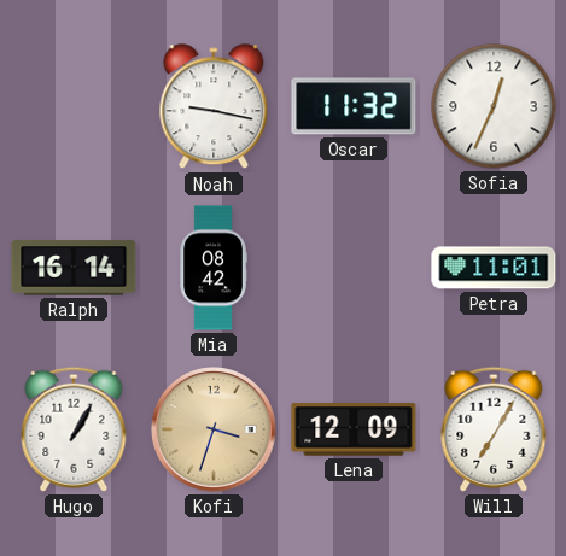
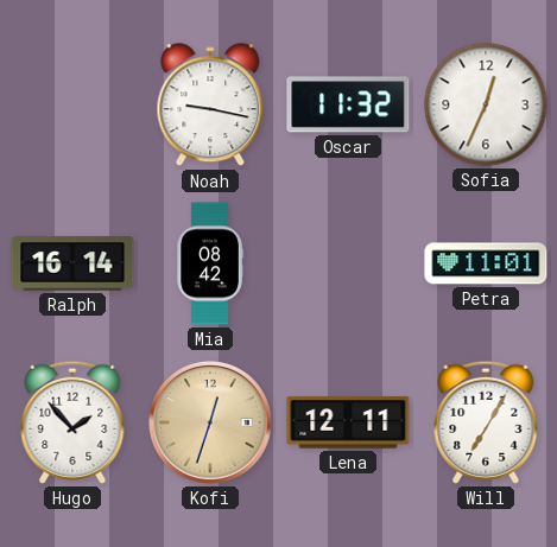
Hugo: 1:05 -> 1:53
Kofi: 3:33 -> 12:33
Lena: 12:09 -> 12:11
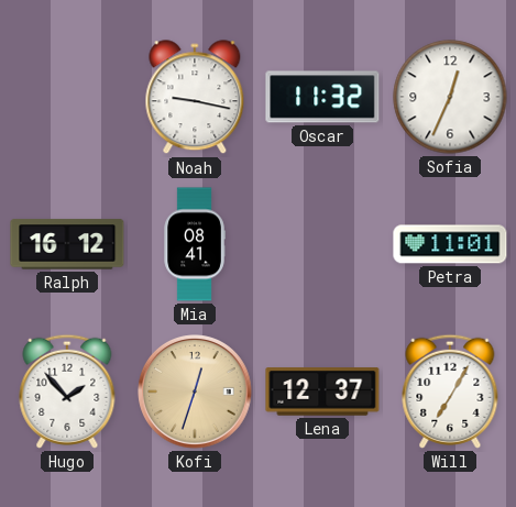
Ralph: 16:14 -> 16:12
Mia: 08:42 -> 08:41
Lena: 12:11 -> 12:37
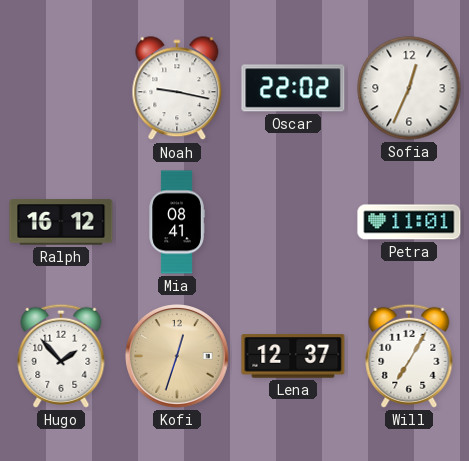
Oscar: 11:32 -> 22:02
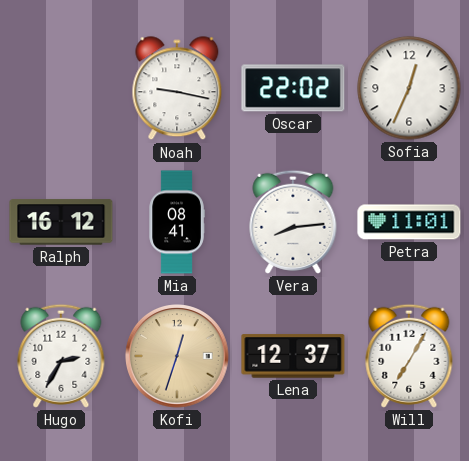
Vera: none -> 8:14
Hugo: 1:53 -> 2:35
